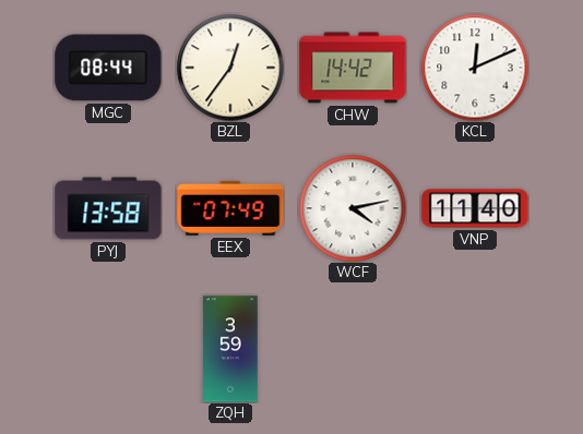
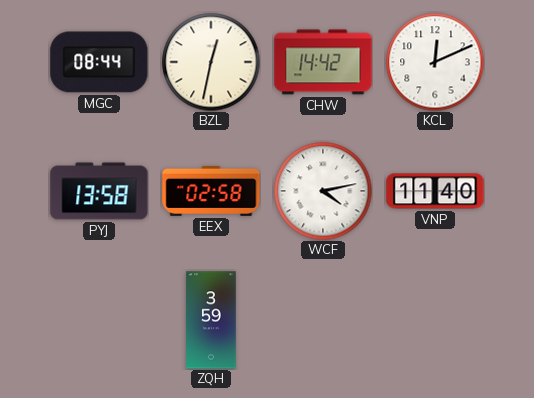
BZL: 12:36 -> 12:32
EEX: 07:49 -> 02:58
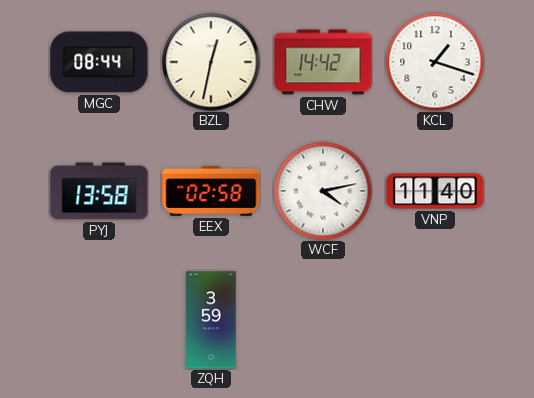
KCL: 12:11 -> 1:18
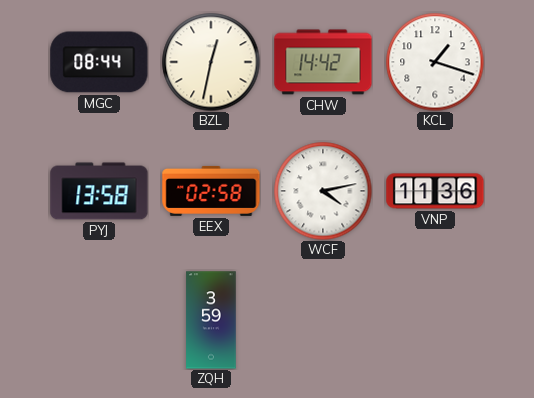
VNP: 11:40 -> 11:36
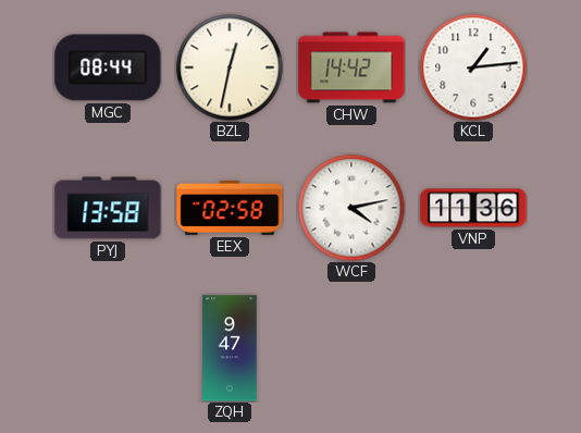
KCL: 1:18 -> 1:14
ZQH: 3:59 -> 9:47
